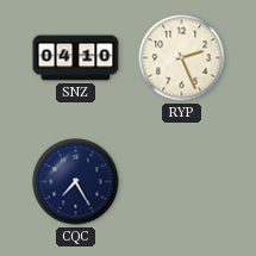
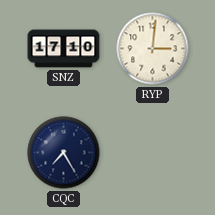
SNZ: 04:10 -> 17:10
RYP: 2:26 -> 3:01
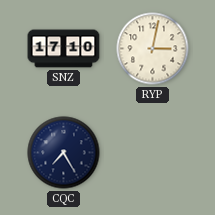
RYP: 3:01 -> 3:02
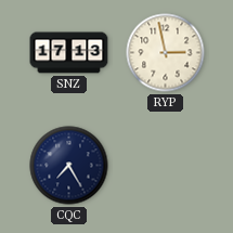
SNZ: 17:10 -> 17:13
RYP: 3:02 -> 2:58
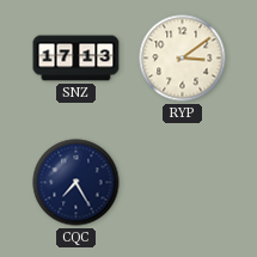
RYP: 2:58 -> 3:09
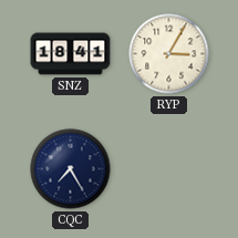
SNZ: 17:13 -> 18:41
RYP: 3:09 -> 3:05
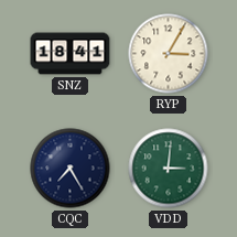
VDD: none -> 3:01
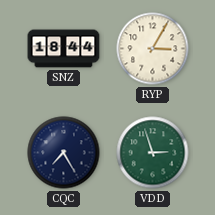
SNZ: 18:41 -> 18:44
VDD: 3:01 -> 2:57
